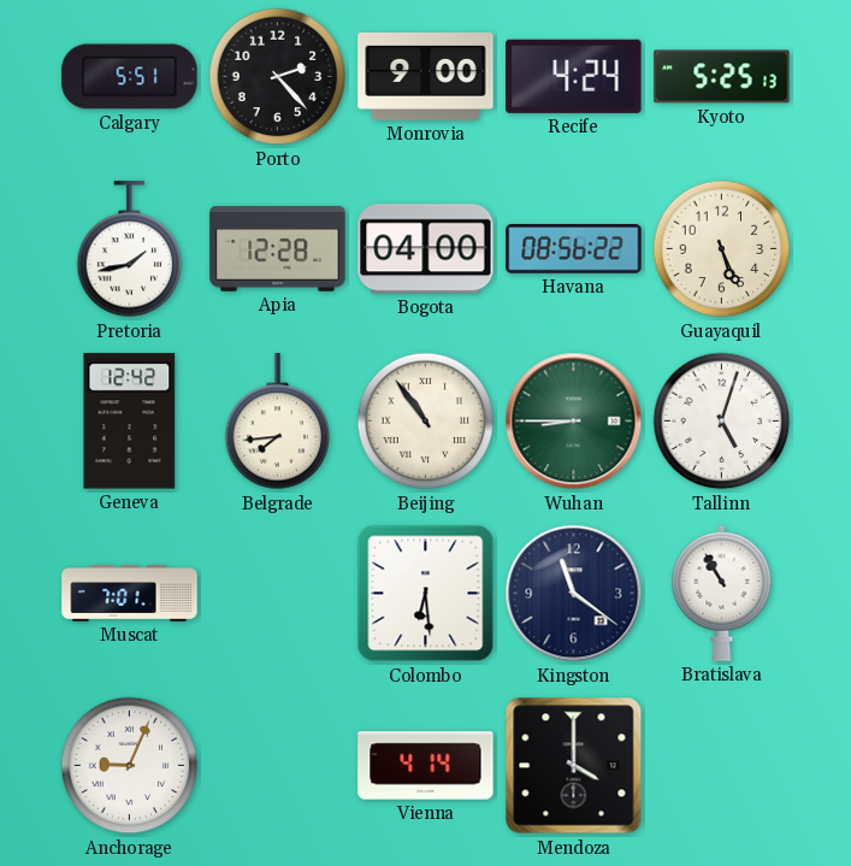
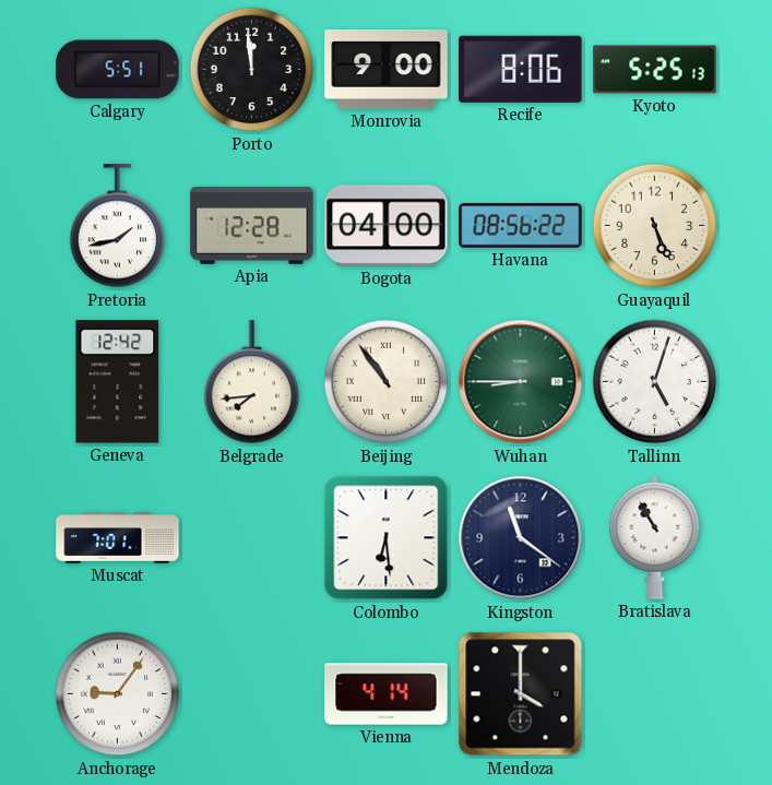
Porto: 2:23 -> 11:59
Recife: 4:24 -> 8:06
Anchorage: 9:04 -> 9:06
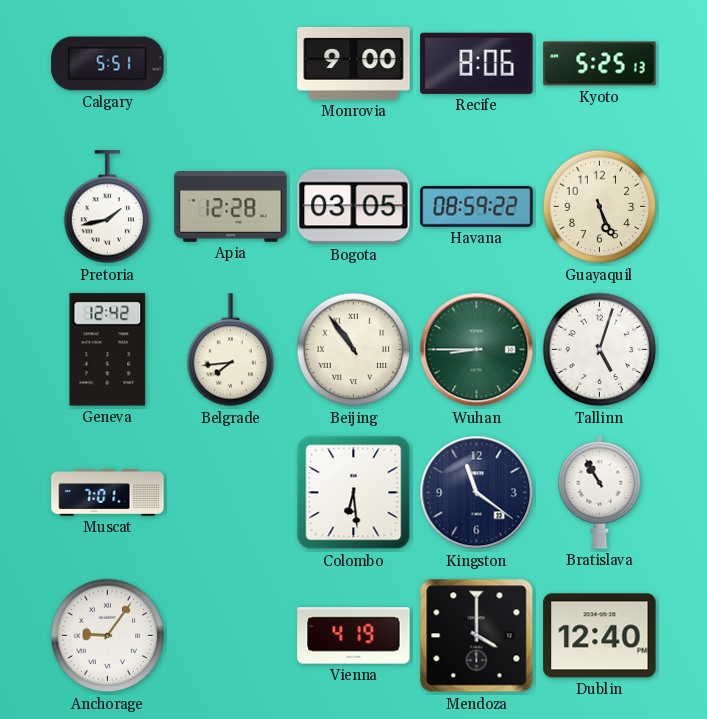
Porto: 11:59 -> none
Bogota: 04:00 -> 03:05
Havana: 08:56 -> 08:59
Vienna: 4:14 -> 4:19
Dublin: none -> 12:40
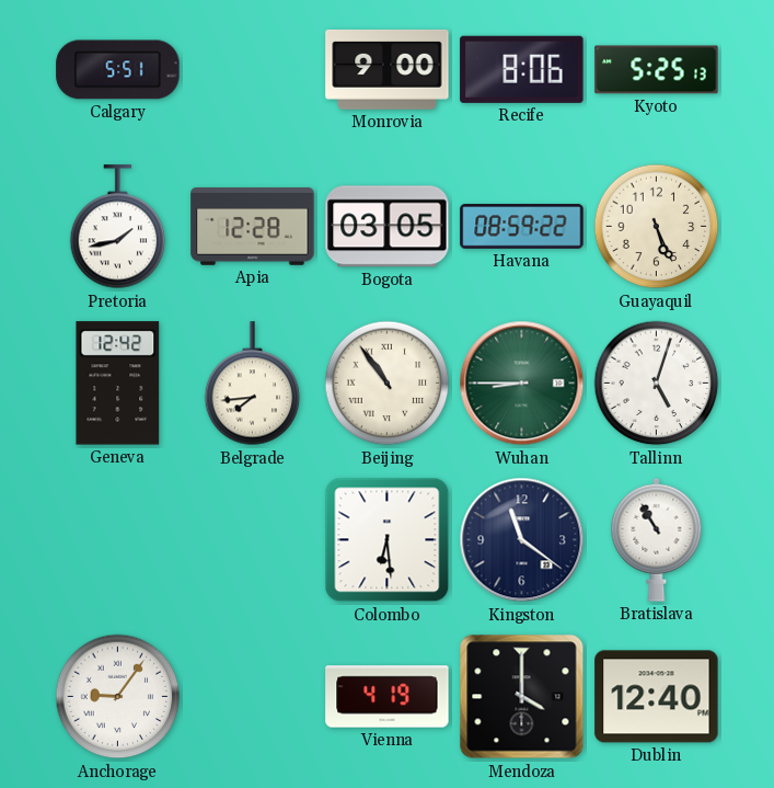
Muscat: 7:01 -> none
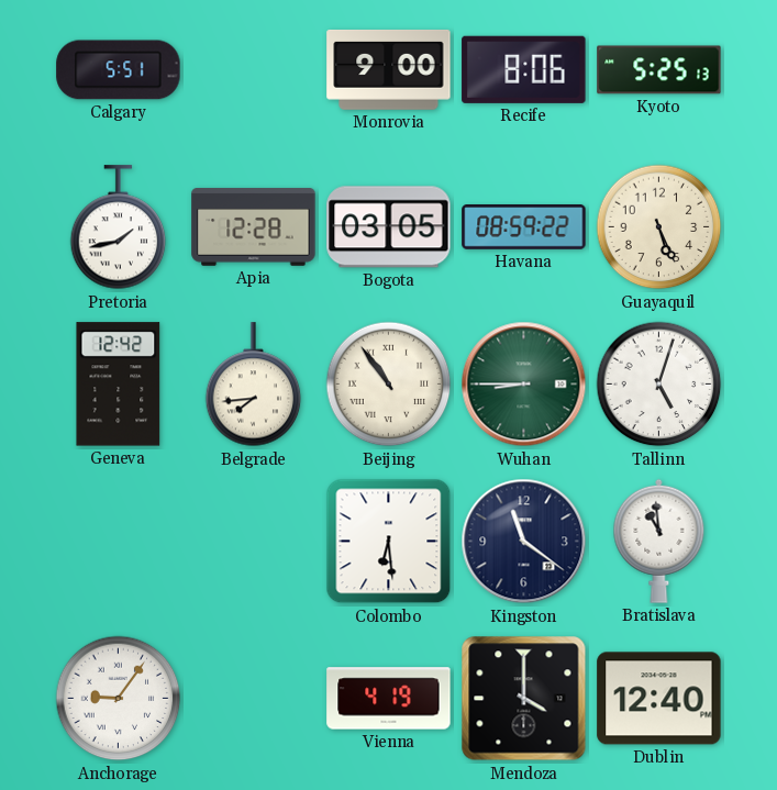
Bratislava: 10:55 -> 10:59
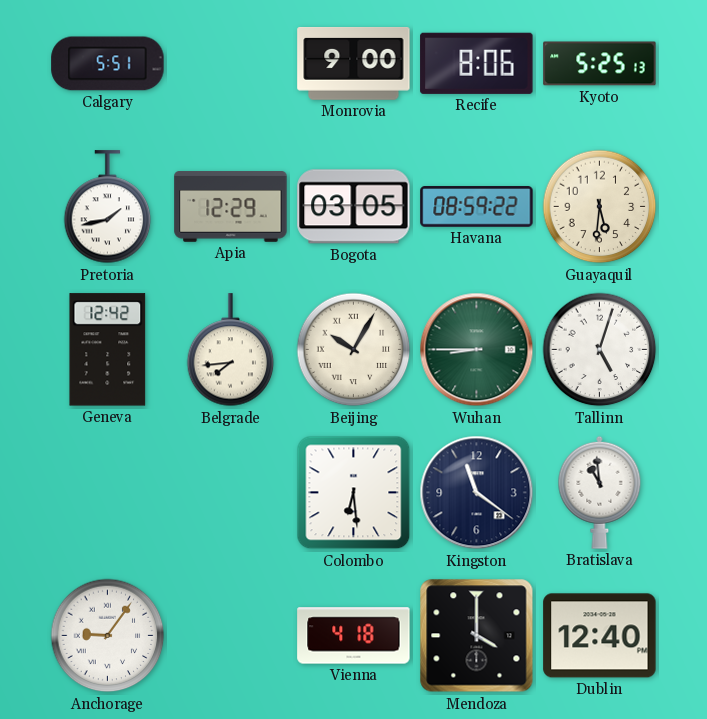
Apia: 12:28 -> 12:29
Guayaquil: 5:26 -> 5:31
Beijing: 10:54 -> 10:05
Vienna: 4:19 -> 4:18
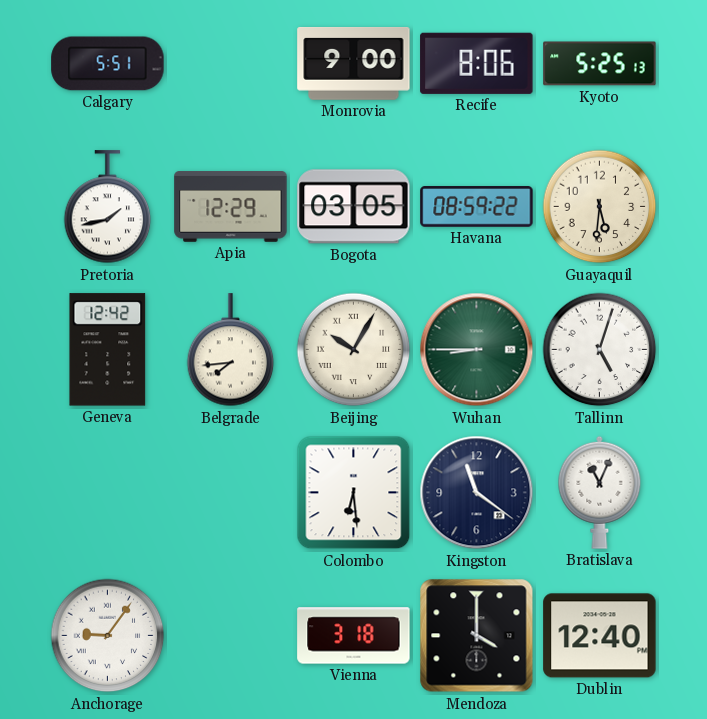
Bratislava: 10:59 -> 11:04
Vienna: 4:18 -> 3:18
